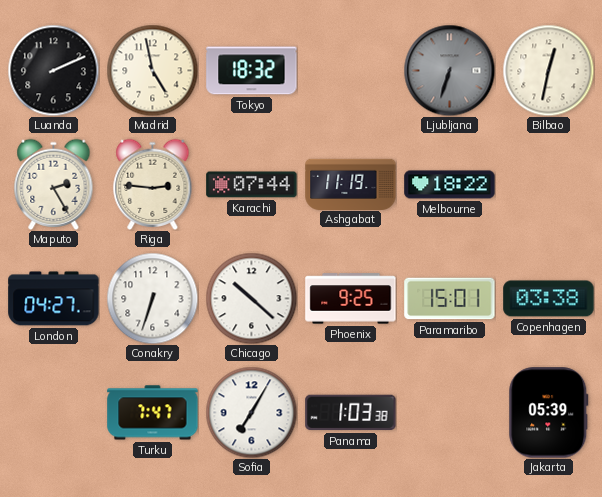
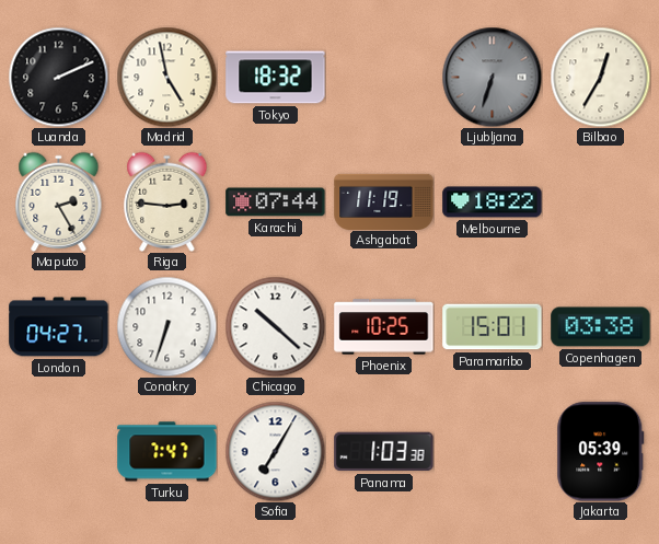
Bilbao: 12:32 -> 12:35
Phoenix: 9:25 -> 10:25
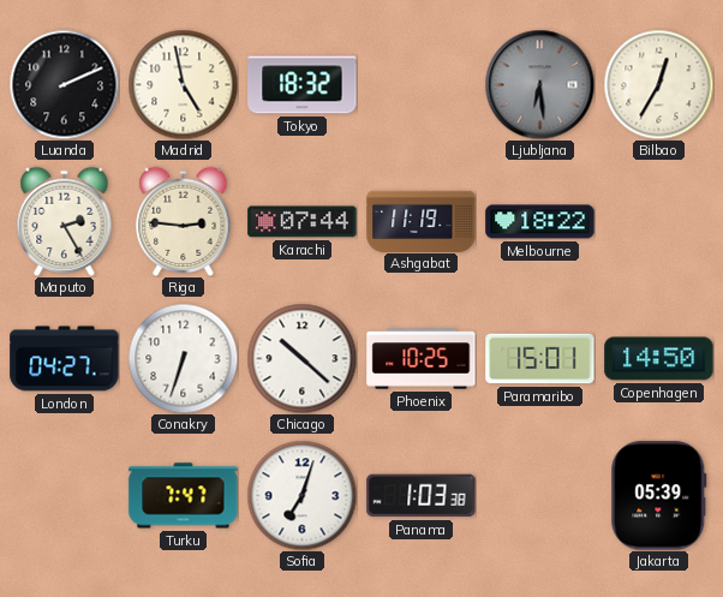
Ljubljana: 6:33 -> 6:29
Copenhagen: 03:38 -> 14:50
Sofia: 7:05 -> 7:03
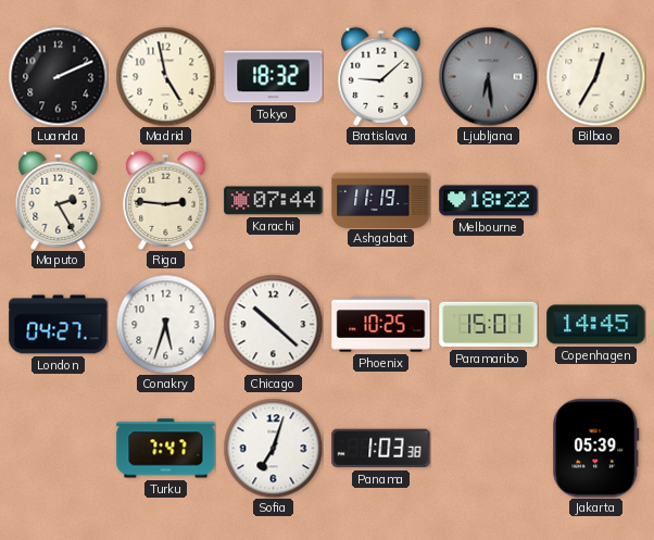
Bratislava: none -> 9:08
Conakry: 6:33 -> 5:33
Copenhagen: 14:50 -> 14:45
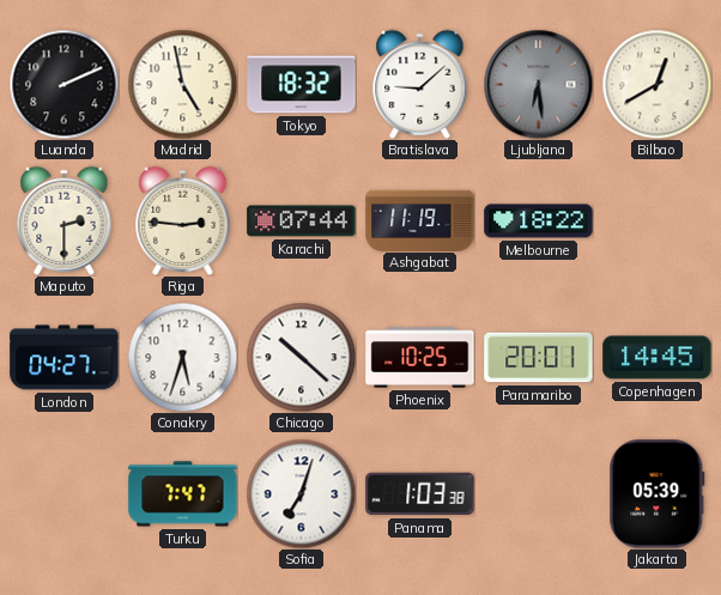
Bilbao: 12:35 -> 12:40
Maputo: 2:25 -> 2:30
Paramaribo: 15:01 -> 20:01
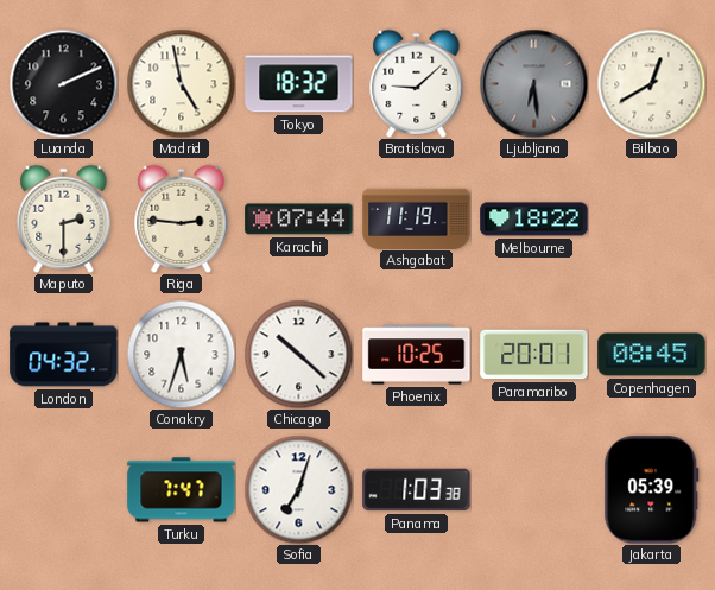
London: 04:27 -> 04:32
Copenhagen: 14:45 -> 08:45
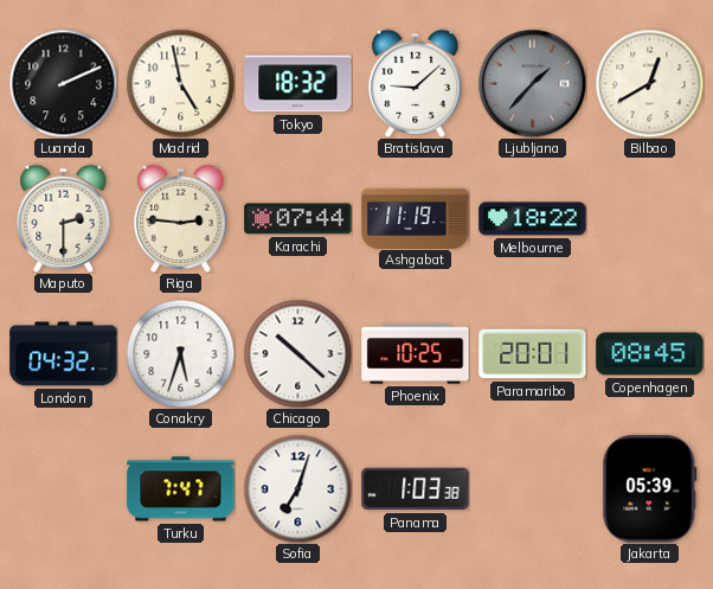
Ljubljana: 6:29 -> 1:37
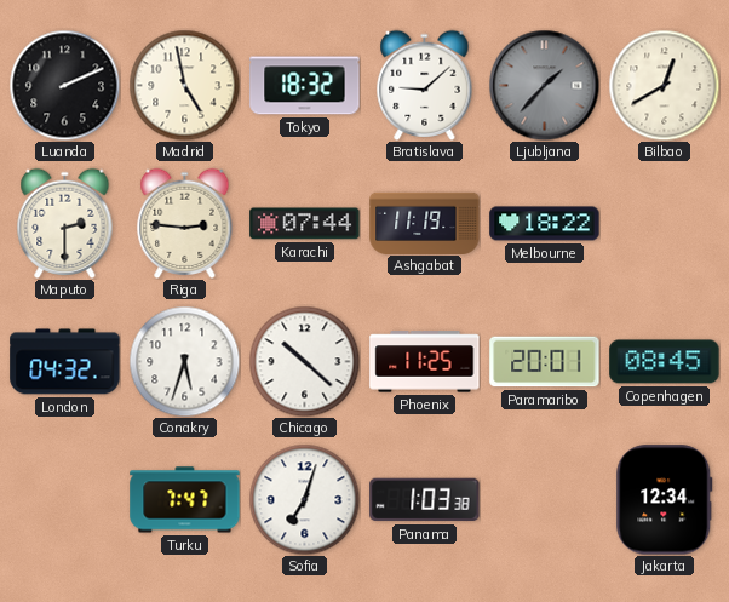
Phoenix: 10:25 -> 11:25
Jakarta: 05:39 -> 12:34
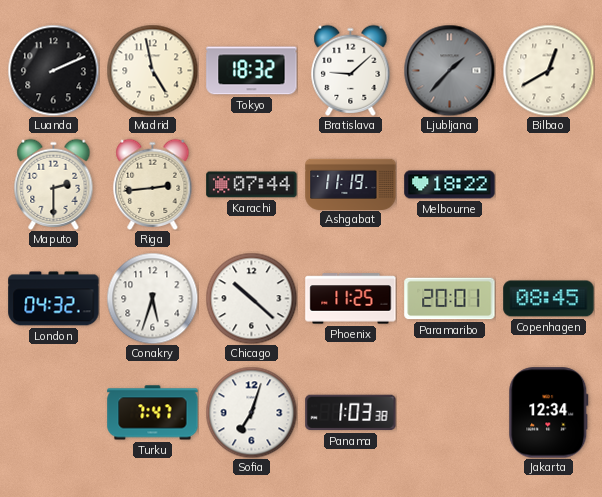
Riga: 2:46 -> 2:44
